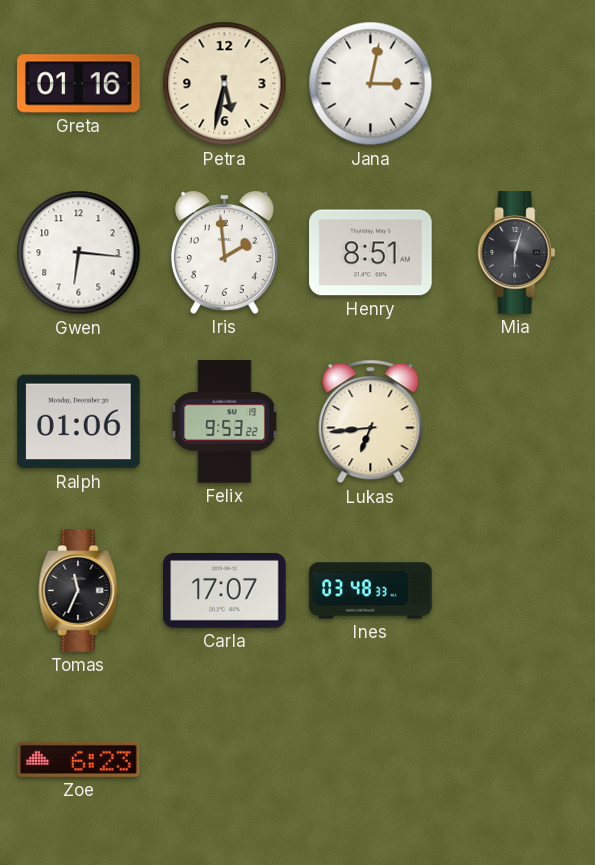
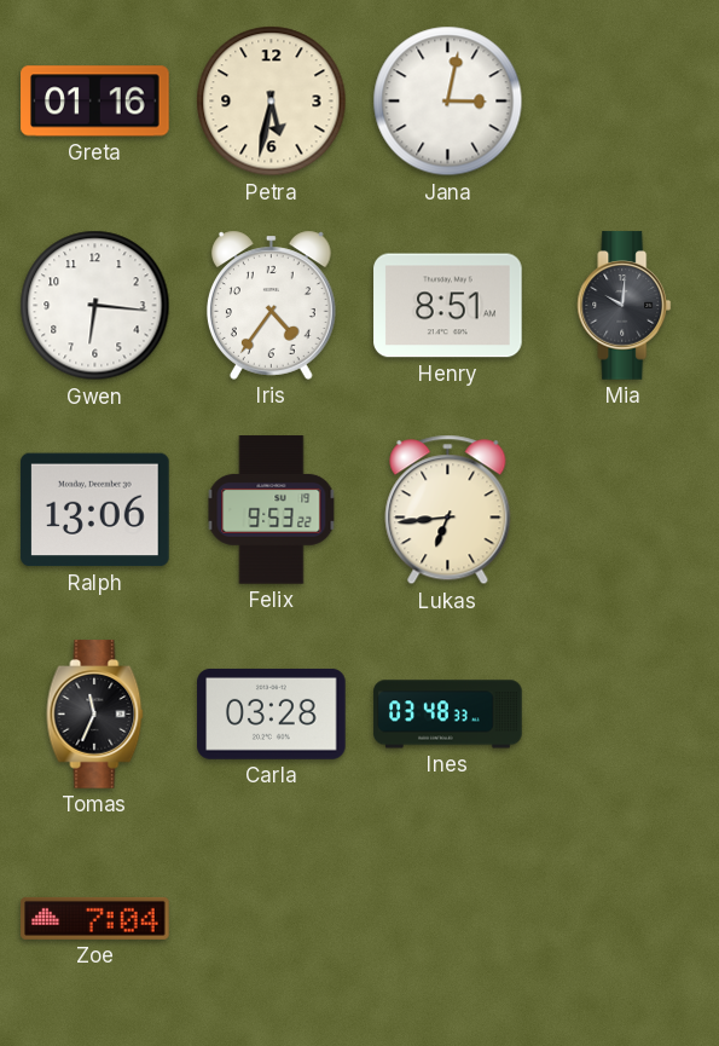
Iris: 1:59 -> 4:36
Mia: 6:03 -> 10:01
Ralph: 01:06 -> 13:06
Carla: 17:07 -> 03:28
Zoe: 6:23 -> 7:04
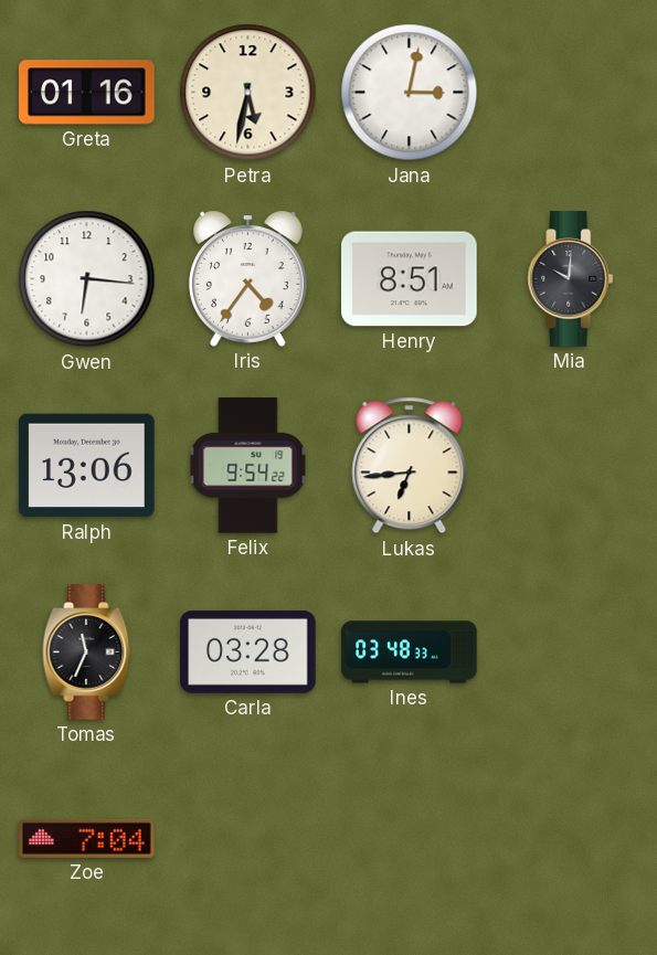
Felix: 9:53 -> 9:54
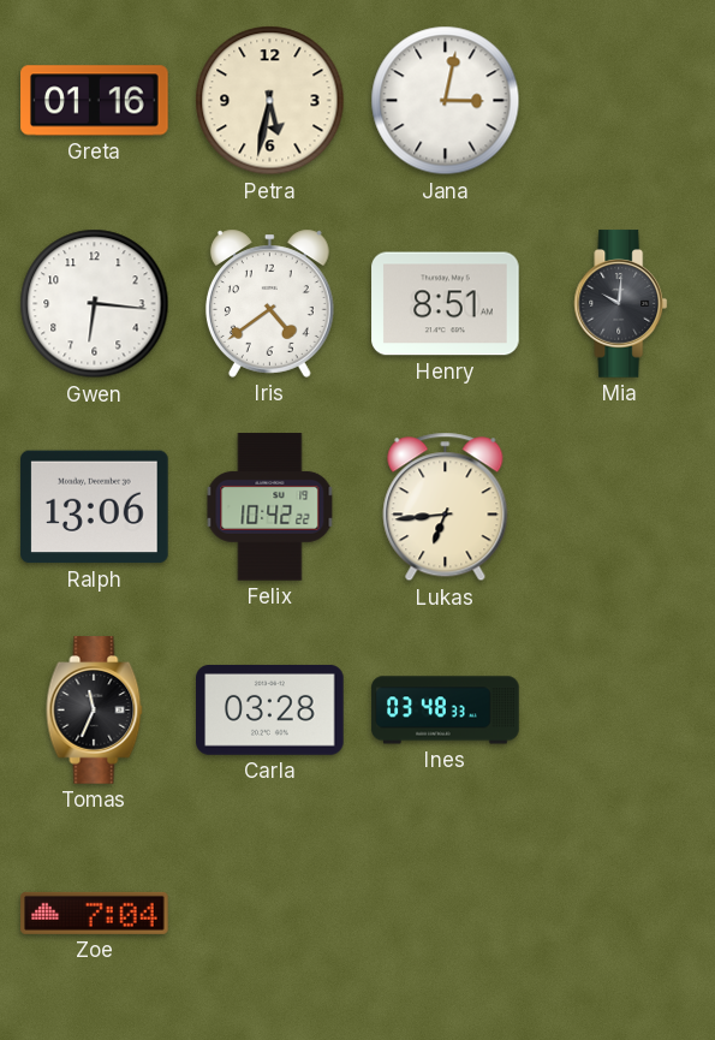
Iris: 4:36 -> 4:39
Felix: 9:54 -> 10:42
